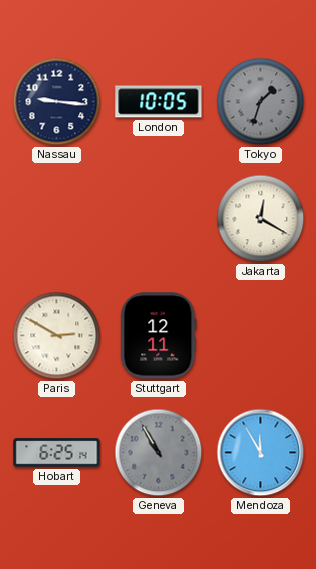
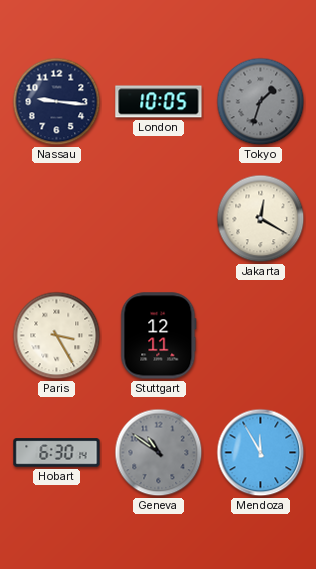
Paris: 2:50 -> 3:25
Hobart: 6:25 -> 6:30
Geneva: 10:55 -> 10:51
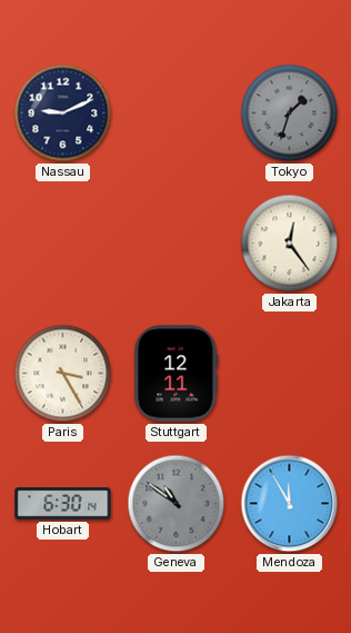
Nassau: 9:16 -> 9:11
London: 10:05 -> none
Jakarta: 12:20 -> 12:24
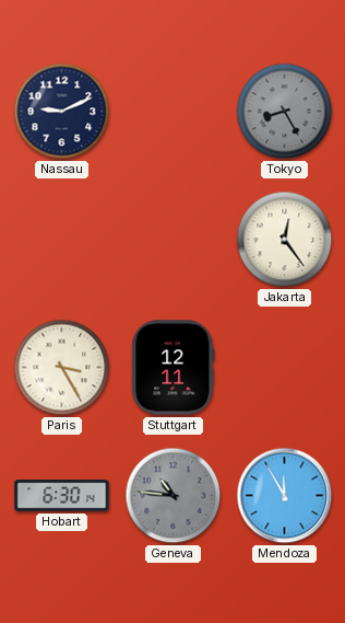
Tokyo: 1:33 -> 8:25
Geneva: 10:51 -> 10:46
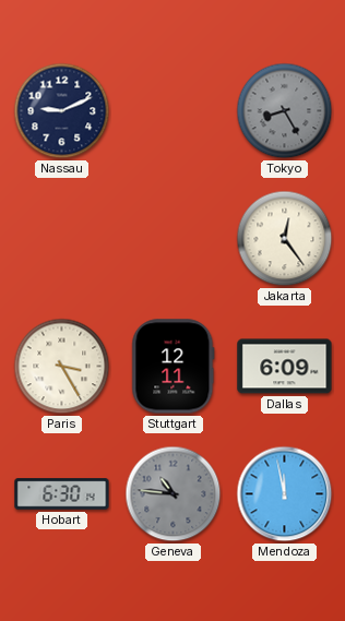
Dallas: none -> 6:09
Mendoza: 11:55 -> 11:58
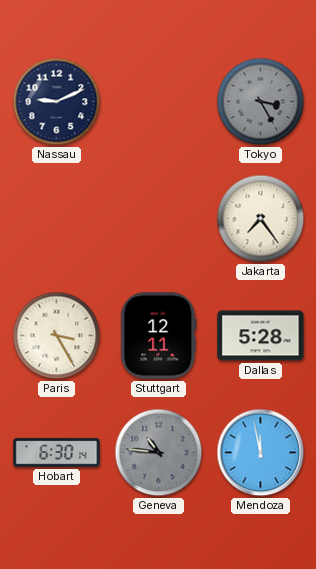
Tokyo: 8:25 -> 3:25
Jakarta: 12:24 -> 7:24
Dallas: 6:09 -> 5:28
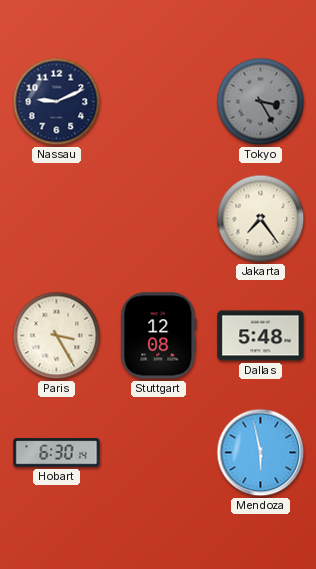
Stuttgart: 12:11 -> 12:08
Dallas: 5:28 -> 5:48
Geneva: 10:46 -> none
Mendoza: 11:58 -> 5:58
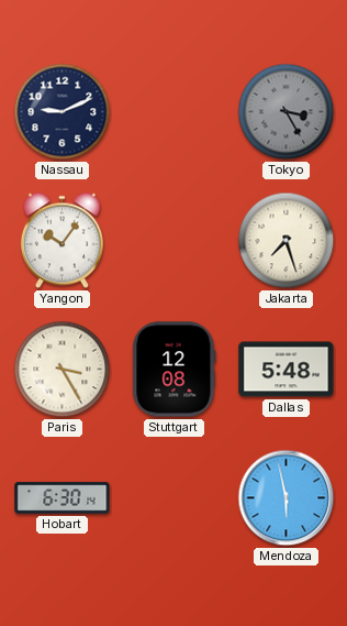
Yangon: none -> 10:06
Jakarta: 7:24 -> 7:27
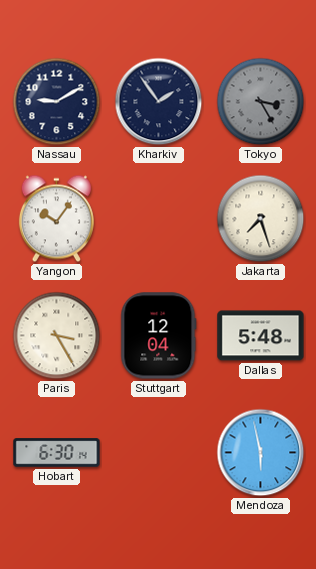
Nassau: 9:11 -> 9:10
Kharkiv: none -> 1:54
Stuttgart: 12:08 -> 12:04
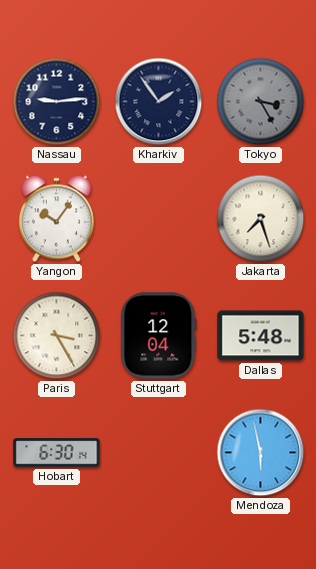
Nassau: 9:10 -> 9:14
